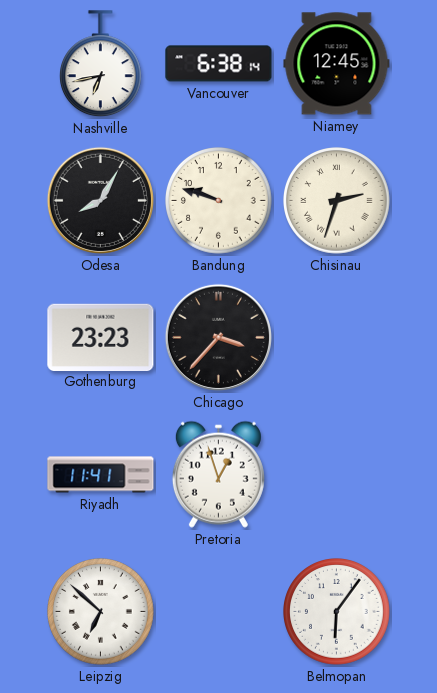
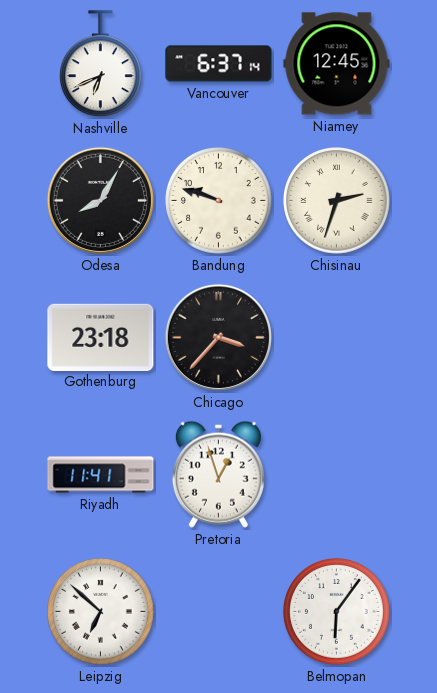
Nashville: 6:43 -> 6:41
Vancouver: 6:38 -> 6:37
Gothenburg: 23:23 -> 23:18
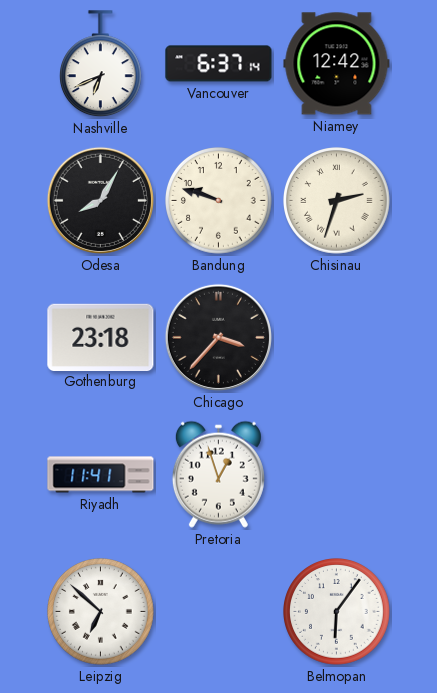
Niamey: 12:45 -> 12:42
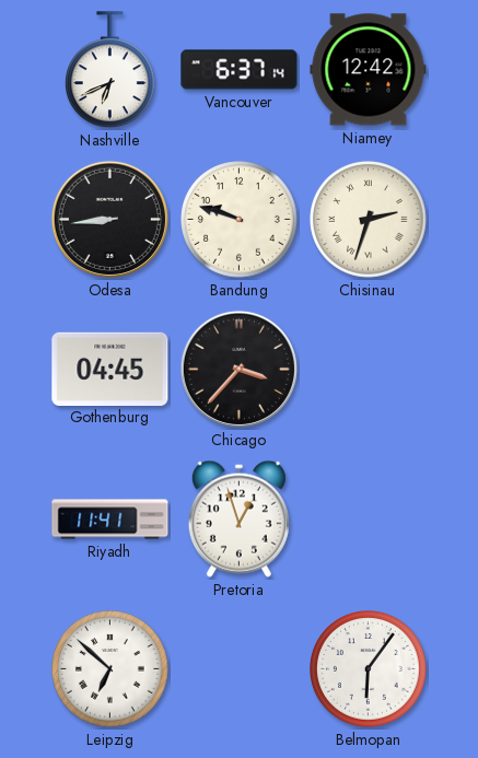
Odesa: 8:05 -> 8:44
Gothenburg: 23:18 -> 04:45
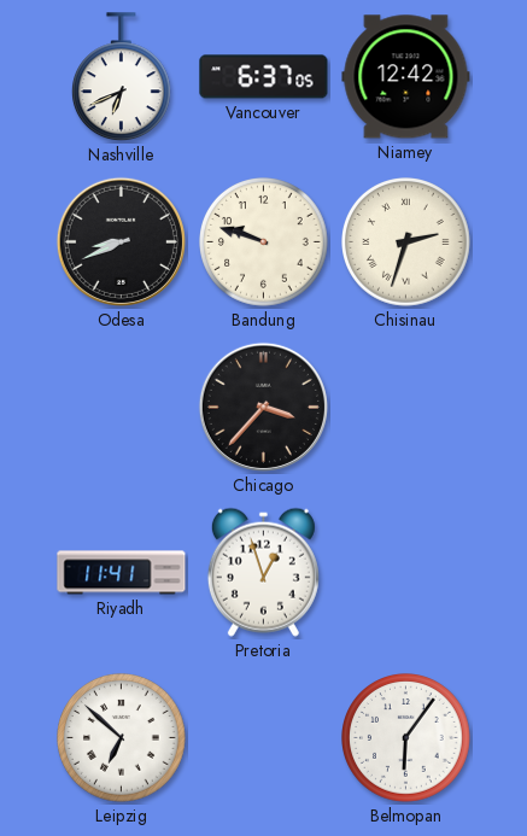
Vancouver: 6:37:14 -> 6:37:05
Odesa: 8:44 -> 8:41
Gothenburg: 04:45 -> none
